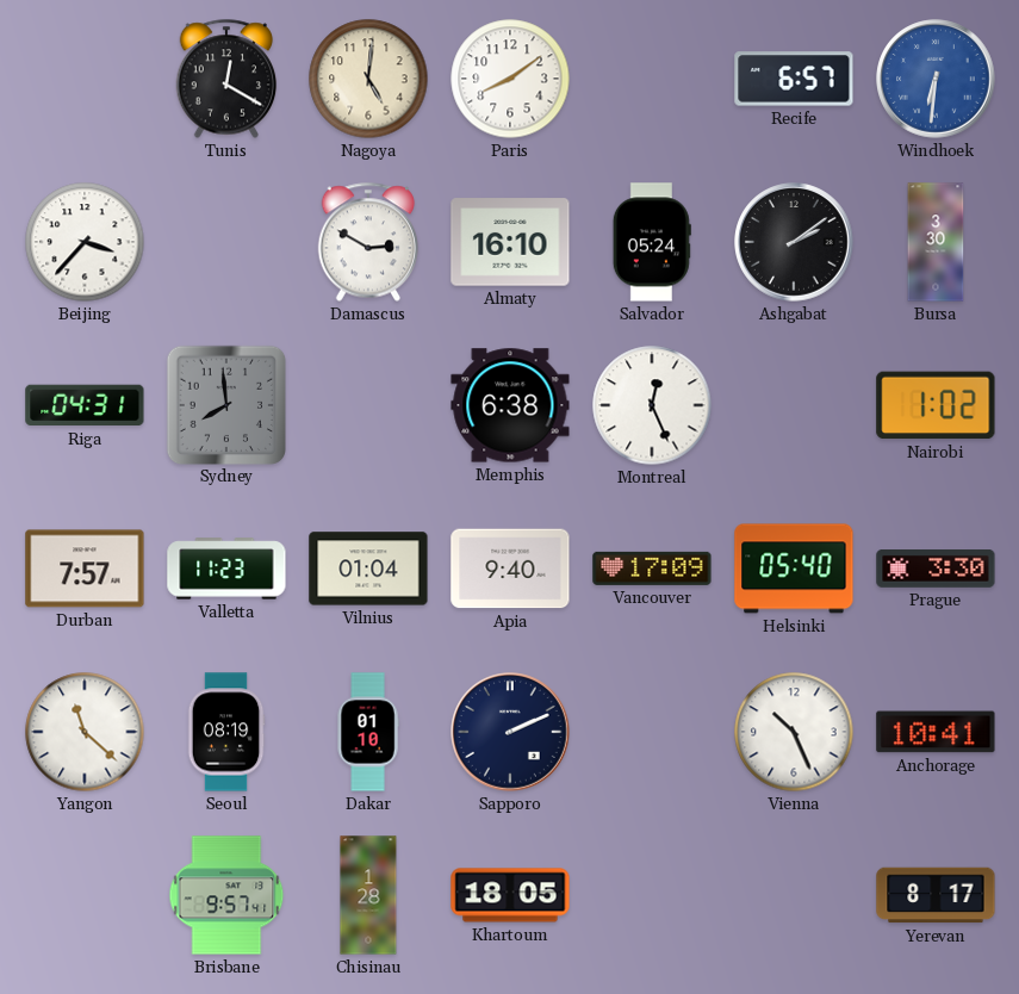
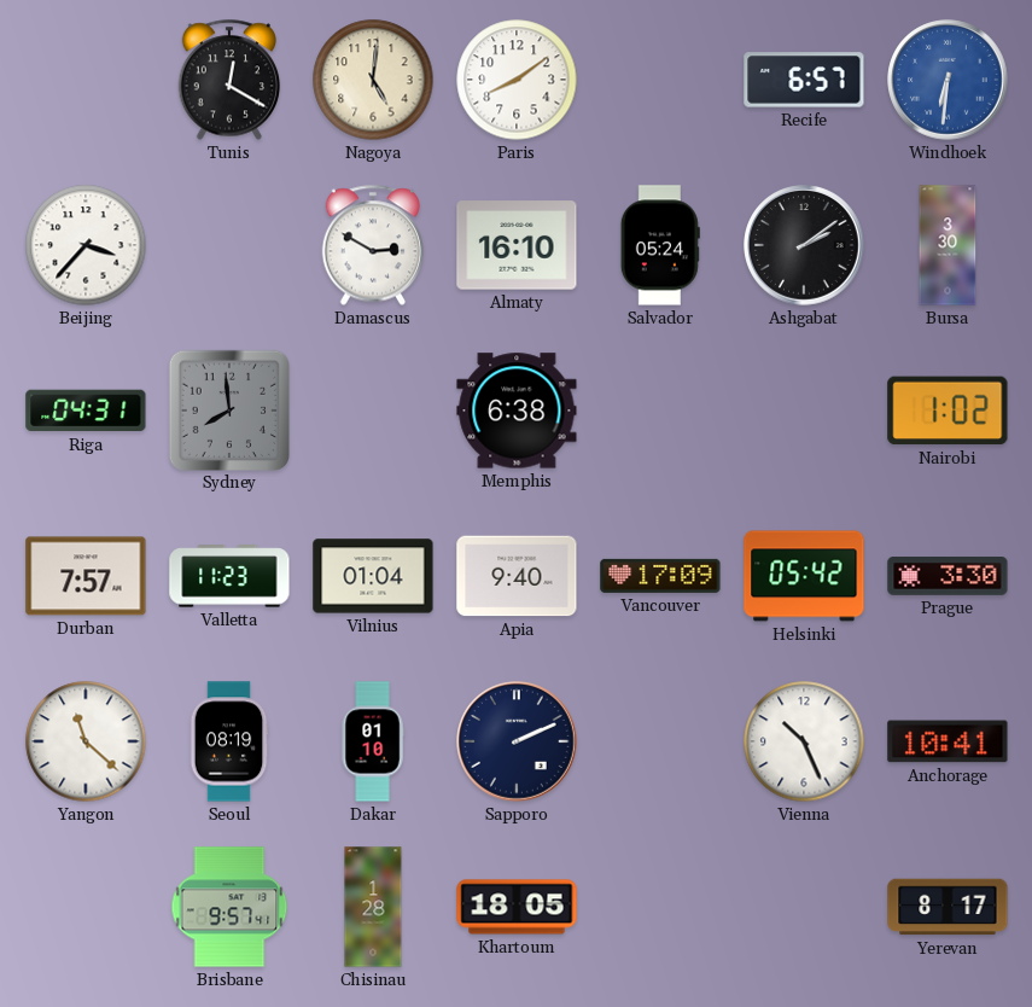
Montreal: 12:26 -> none
Helsinki: 05:40 -> 05:42
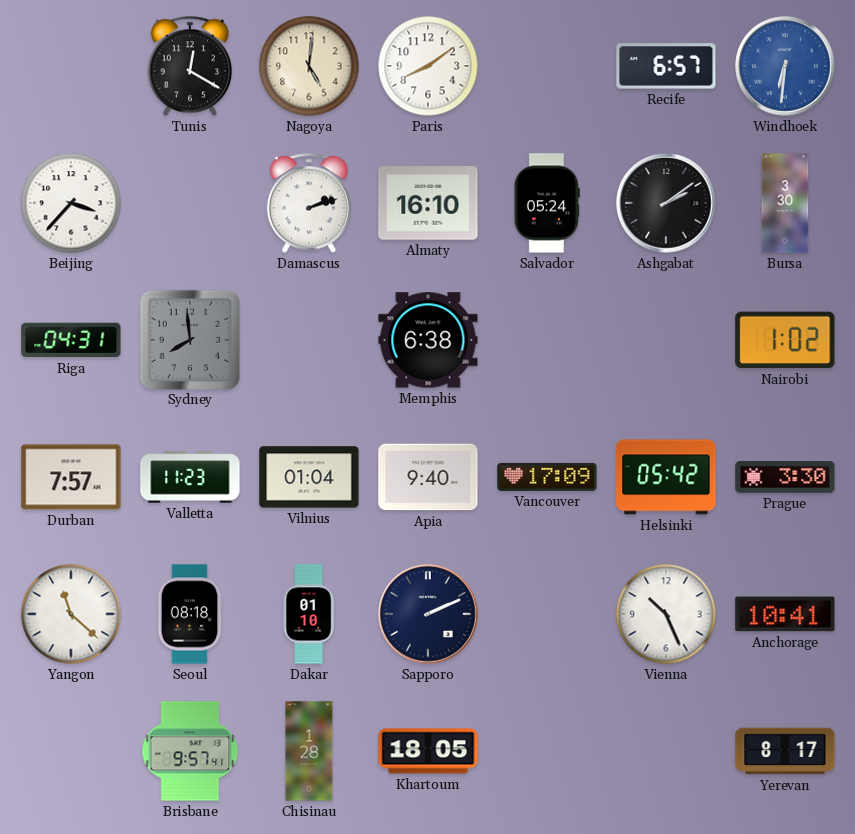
Damascus: 2:50 -> 2:12
Seoul: 08:19 -> 08:18
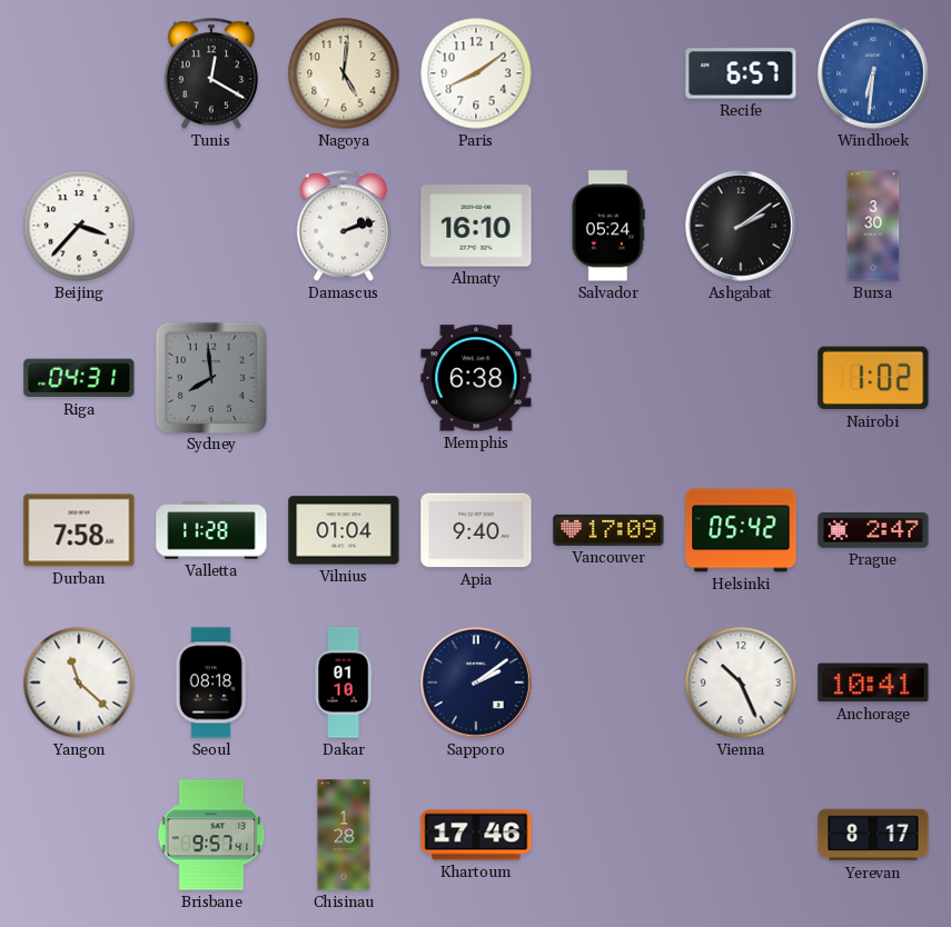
Durban: 7:57 -> 7:58
Valletta: 11:23 -> 11:28
Prague: 3:30 -> 2:47
Sapporo: 2:11 -> 2:09
Khartoum: 18:05 -> 17:46
